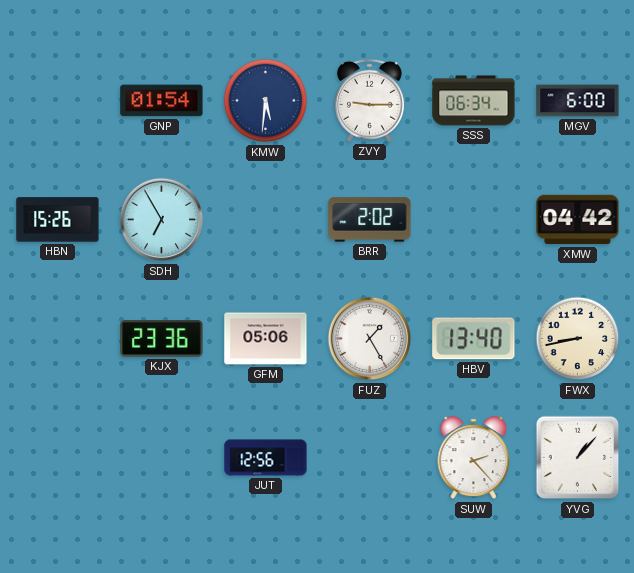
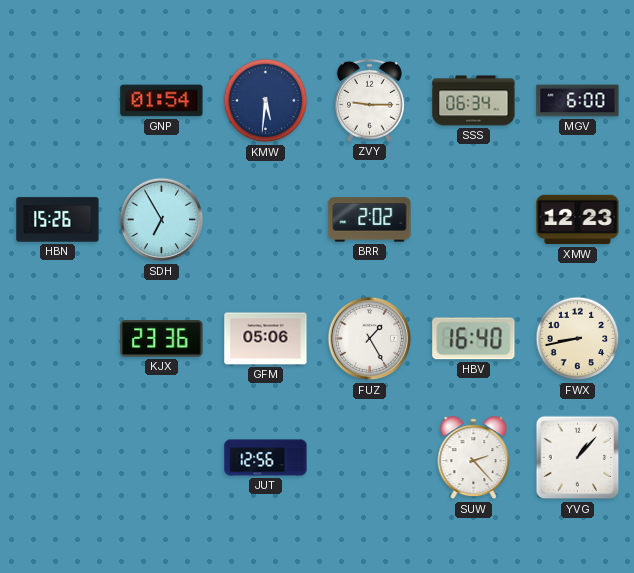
XMW: 04:42 -> 12:23
HBV: 13:40 -> 16:40
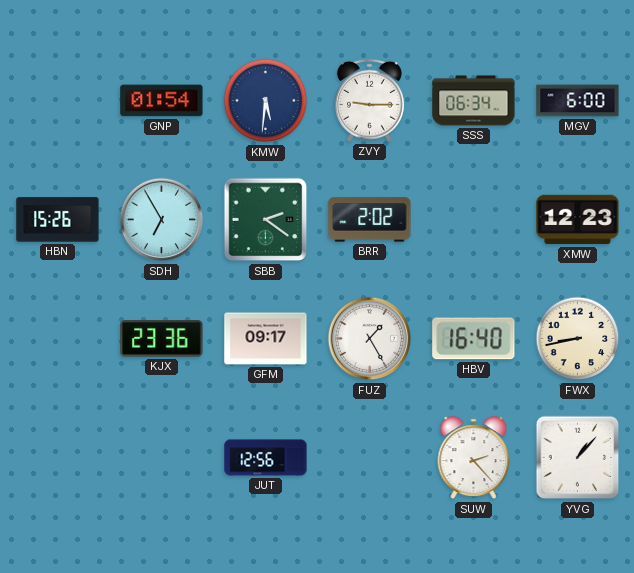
SBB: none -> 2:21
GFM: 05:06 -> 09:17
